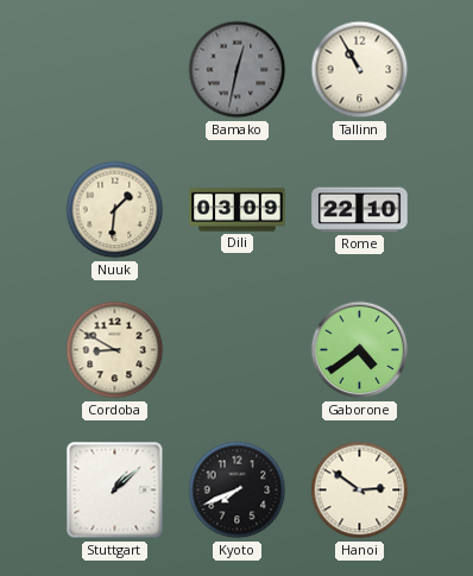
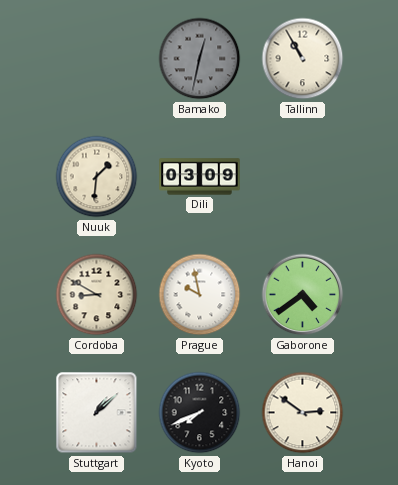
Rome: 22:10 -> none
Prague: none -> 9:58
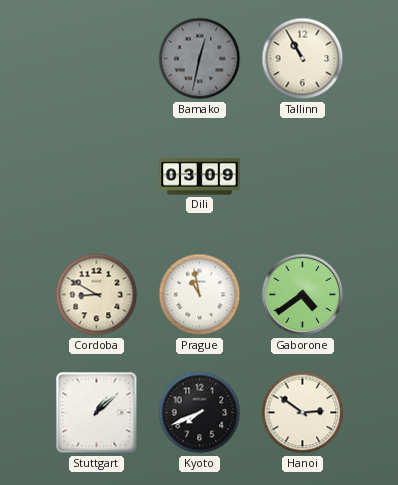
Nuuk: 1:31 -> none
Prague: 9:58 -> 10:58
